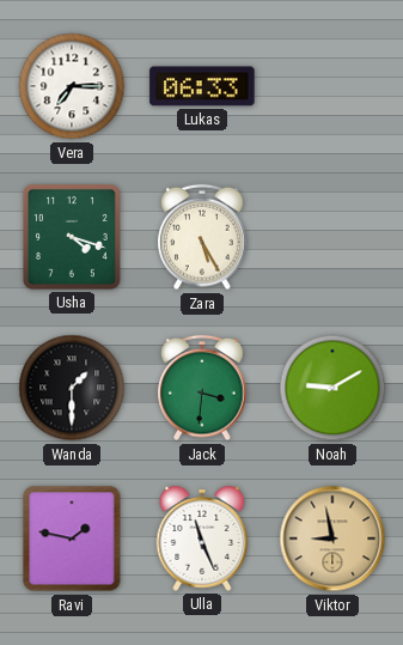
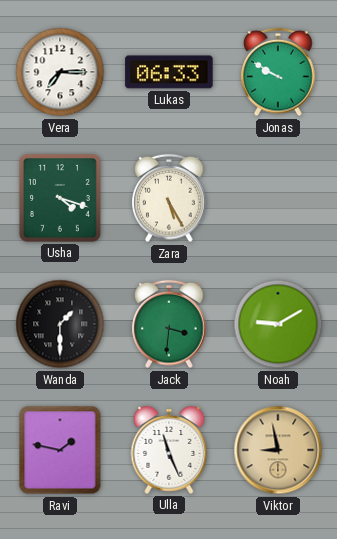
Jonas: none -> 9:50
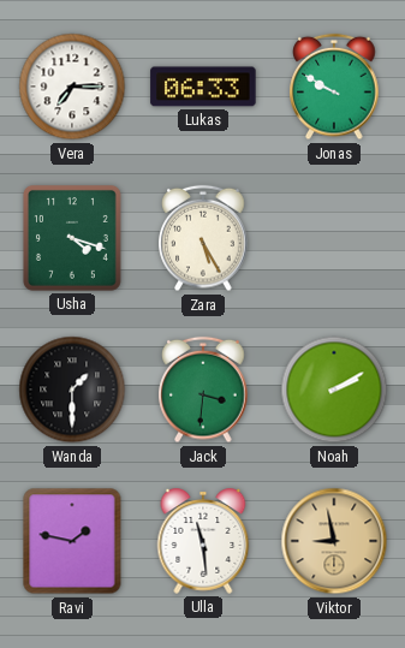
Noah: 9:10 -> 2:10
Ulla: 11:26 -> 11:29
